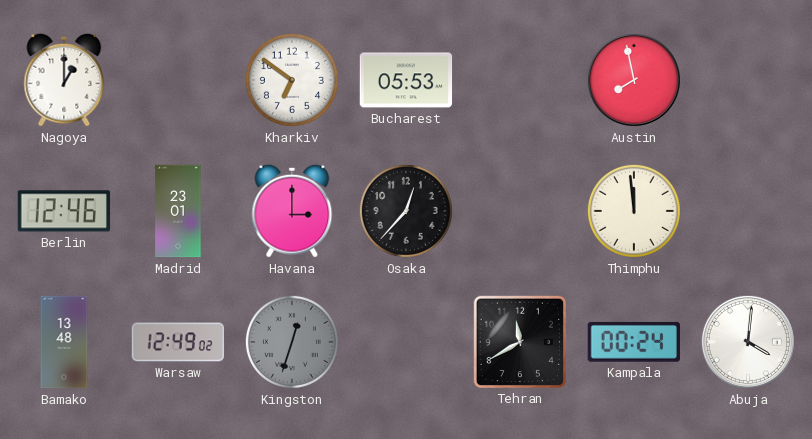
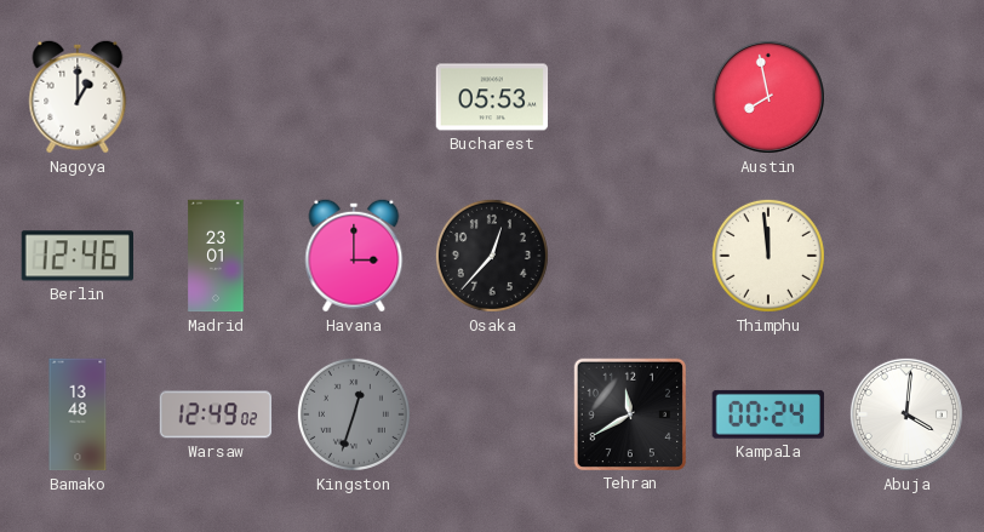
Kharkiv: 6:51 -> none
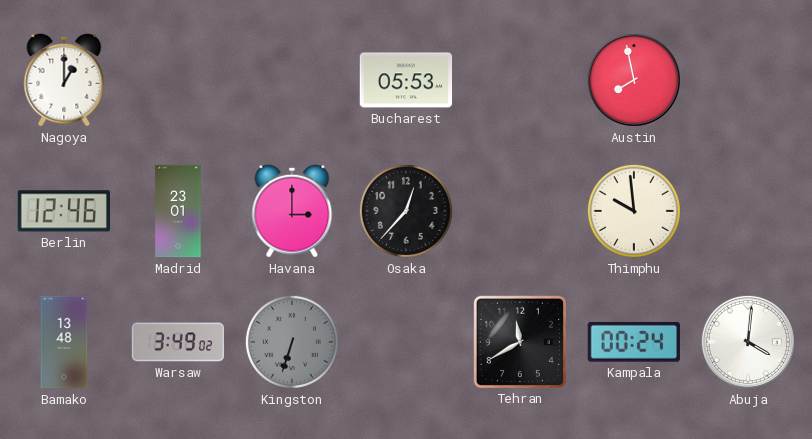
Thimphu: 11:59 -> 9:59
Warsaw: 12:49 -> 3:49
Kingston: 12:33 -> 6:33
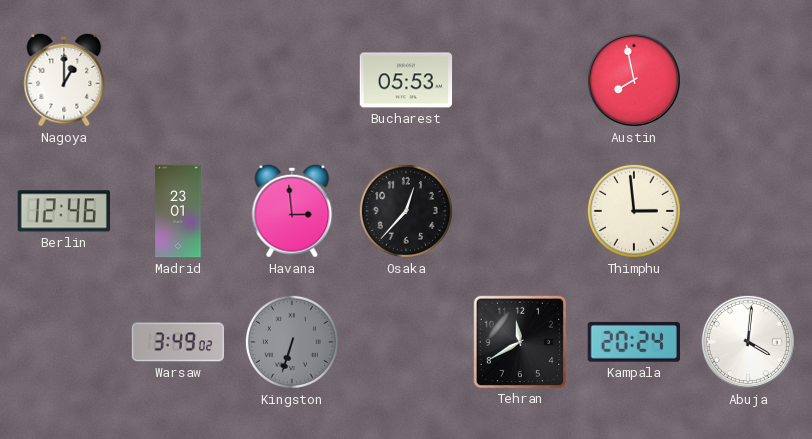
Havana: 3:00 -> 2:59
Thimphu: 9:59 -> 2:59
Bamako: 13:48 -> none
Kampala: 00:24 -> 20:24
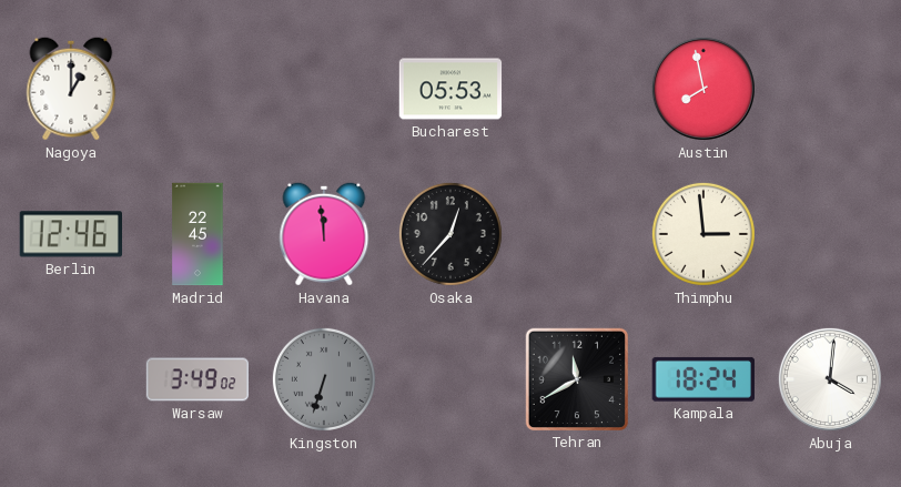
Madrid: 23:01 -> 22:45
Havana: 2:59 -> 11:59
Kampala: 20:24 -> 18:24
